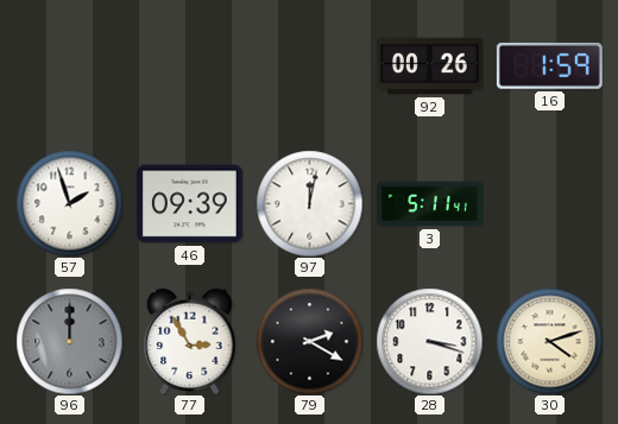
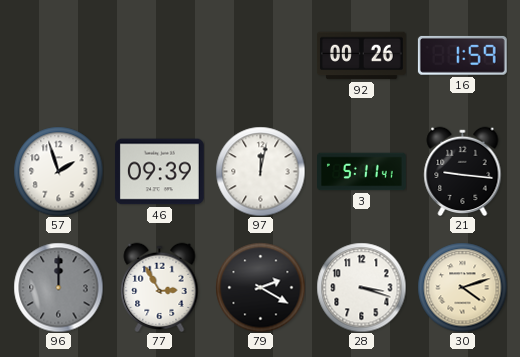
21: none -> 9:16
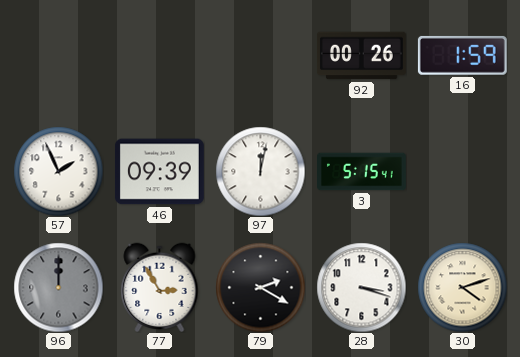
57: 1:57 -> 1:56
3: 5:11 -> 5:15
21: 9:16 -> none
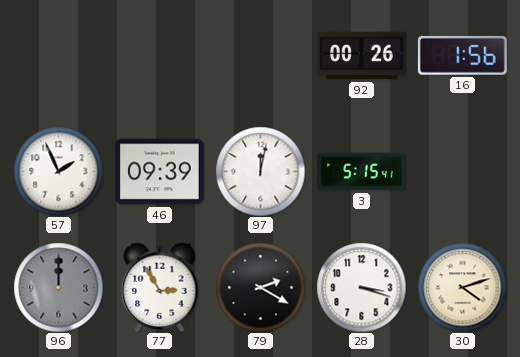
16: 1:59 -> 1:56
